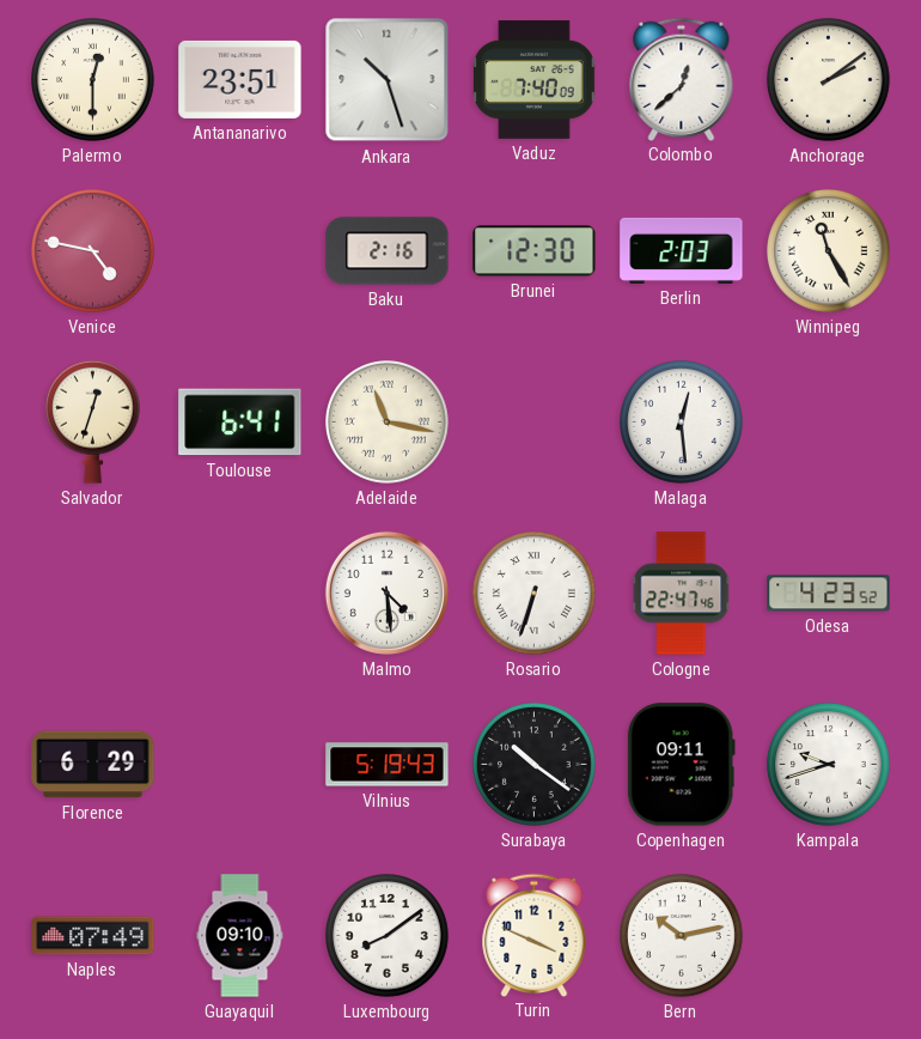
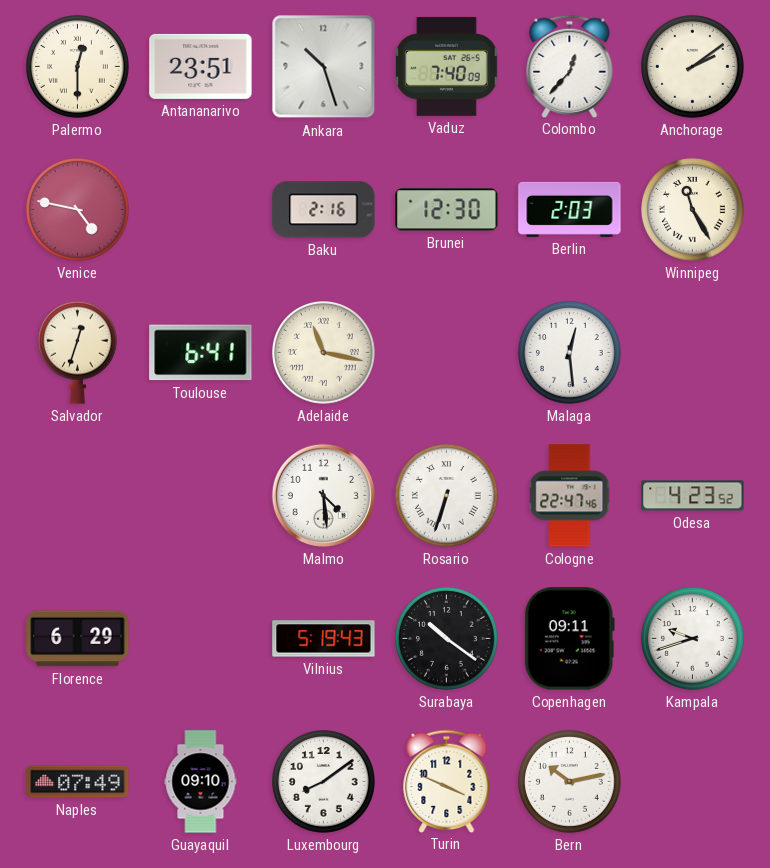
Colombo: 12:38 -> 12:37
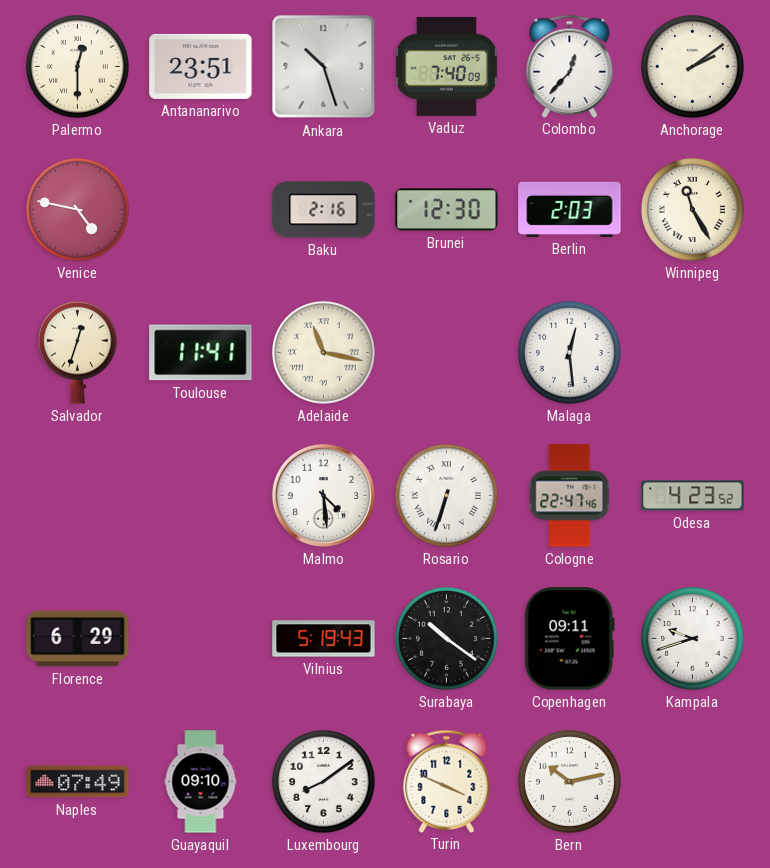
Toulouse: 6:41 -> 11:41
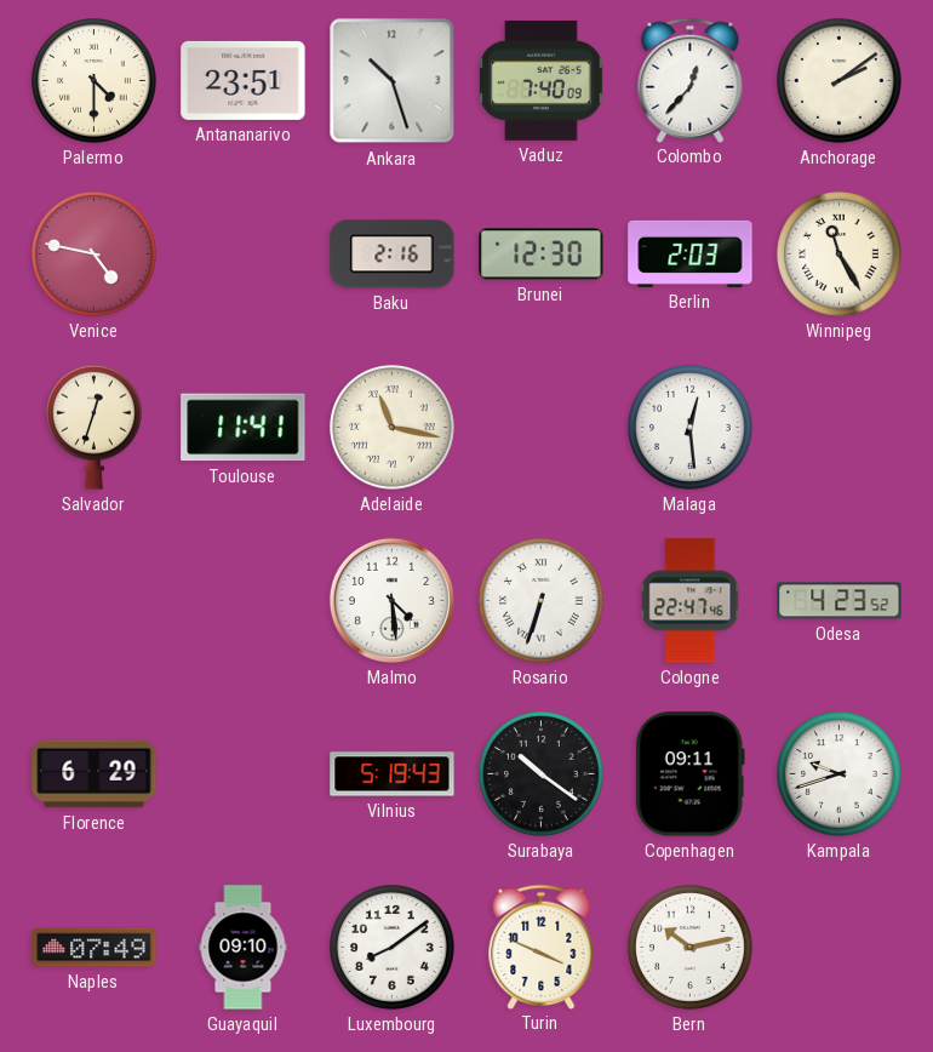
Palermo: 12:30 -> 4:30
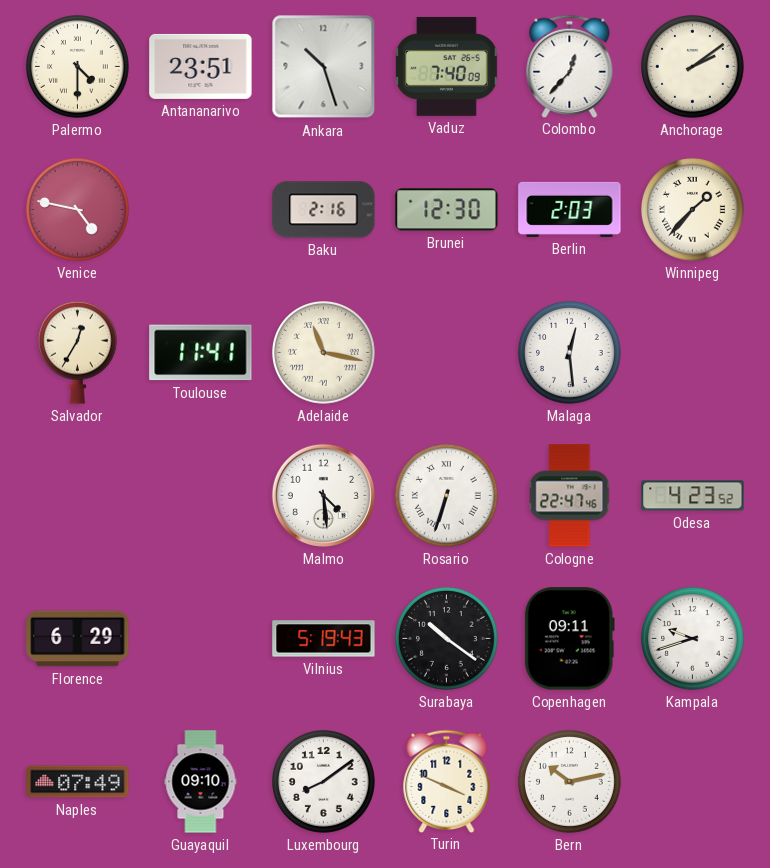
Winnipeg: 11:25 -> 1:37
Salvador: 12:33 -> 12:35
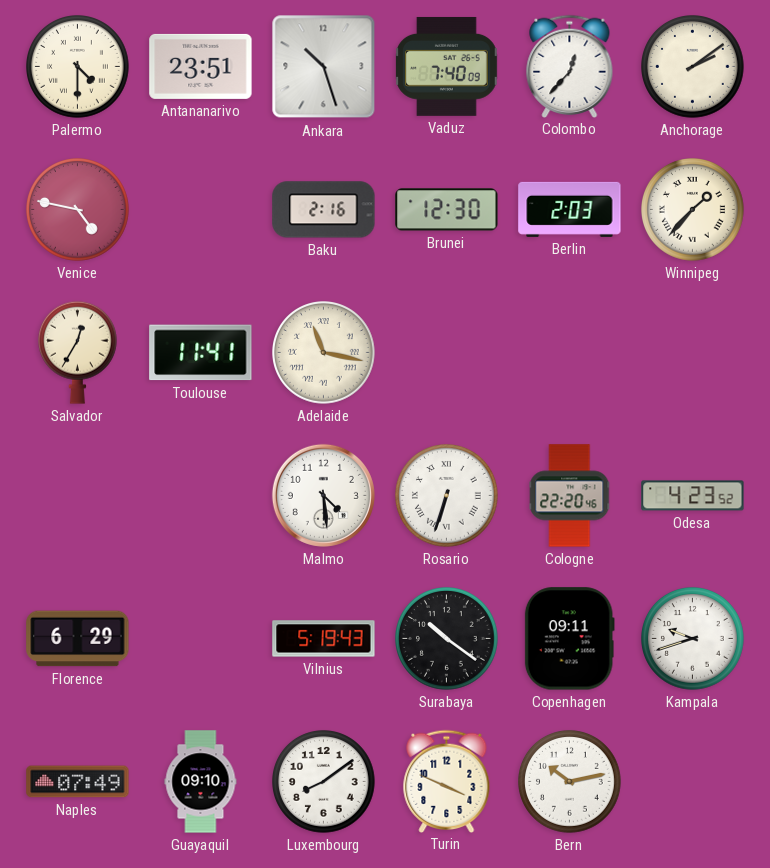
Malaga: 12:29 -> none
Cologne: 22:47 -> 22:20
